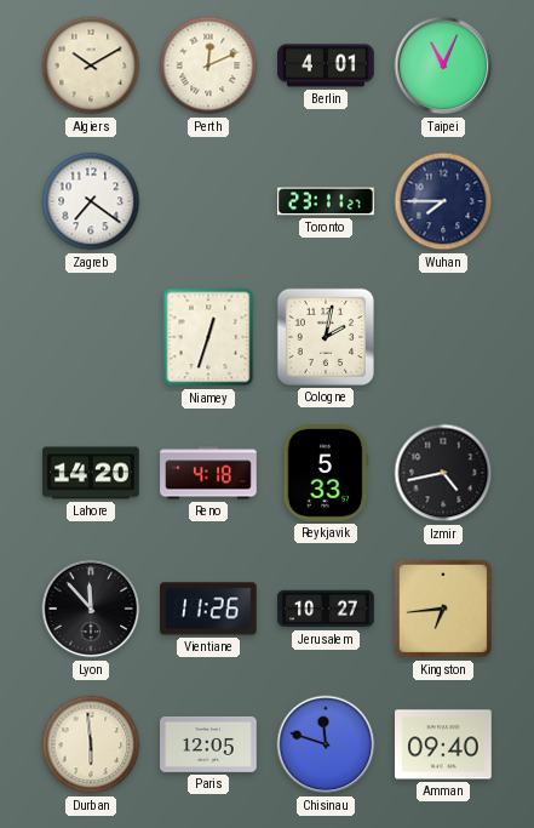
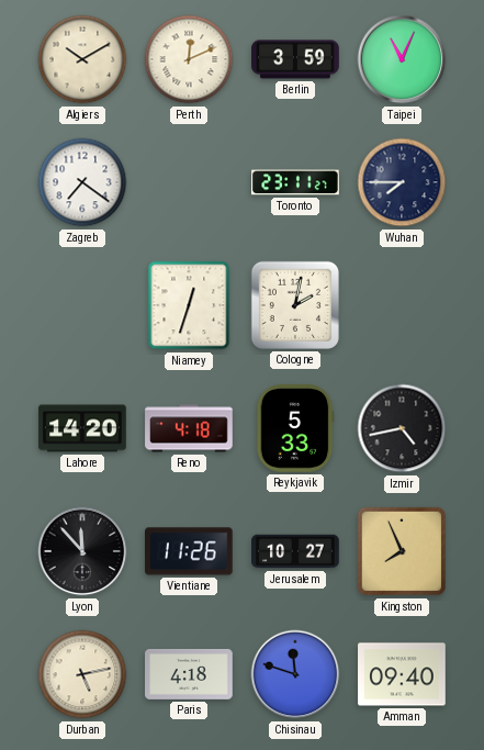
Berlin: 4:01 -> 3:59
Kingston: 6:44 -> 7:56
Durban: 5:59 -> 5:13
Paris: 12:05 -> 4:18
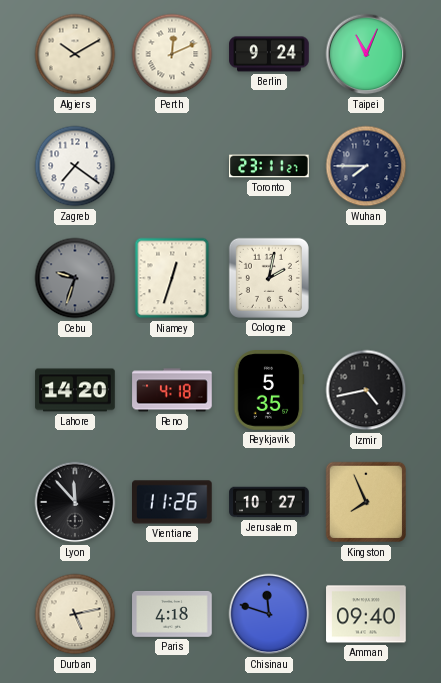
Berlin: 3:59 -> 9:24
Cebu: none -> 9:33
Reykjavik: 5:33 -> 5:35
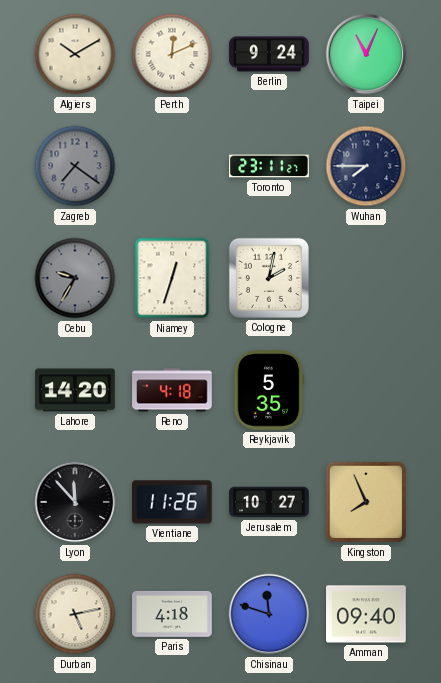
Zagreb dial: white -> grey
Cebu: 9:33 -> 9:35
Izmir: 4:43 -> none
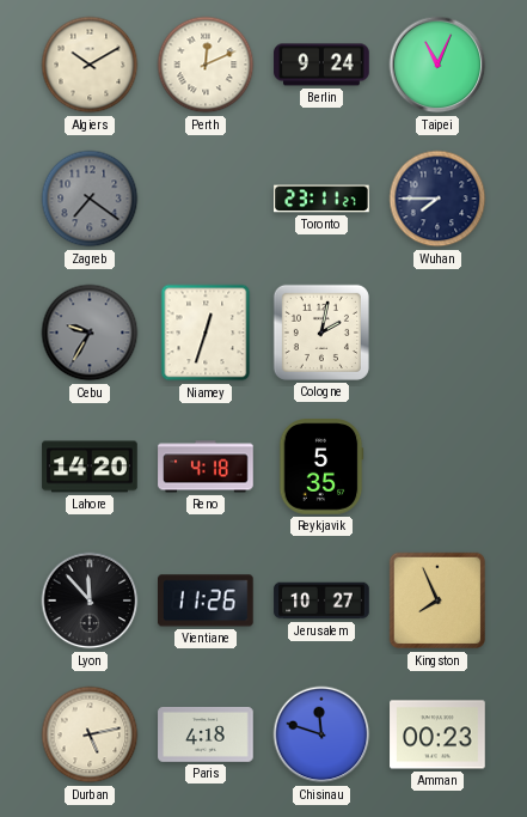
Amman: 09:40 -> 00:23
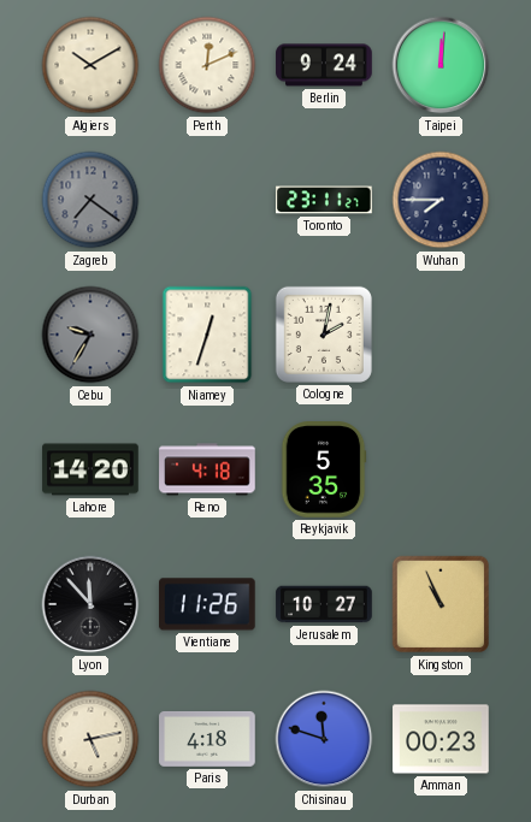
Taipei: 11:04 -> 12:01
Kingston: 7:56 -> 10:56
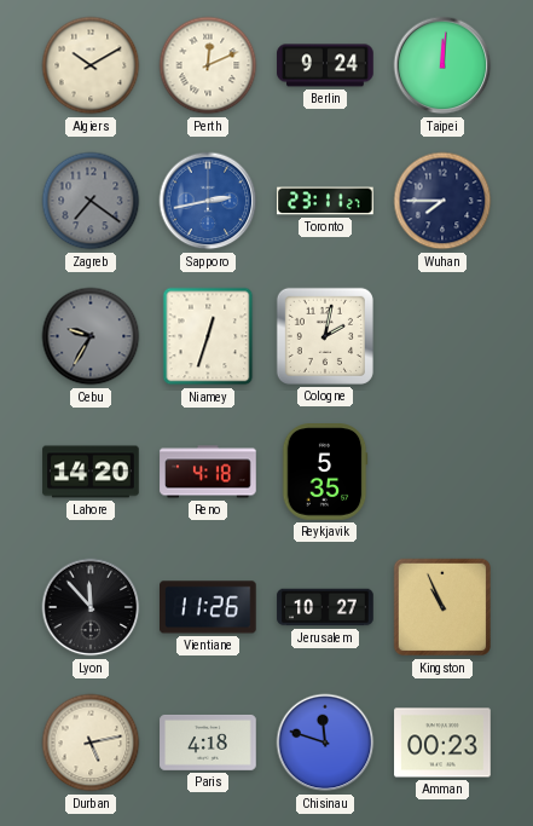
Sapporo: none -> 2:43
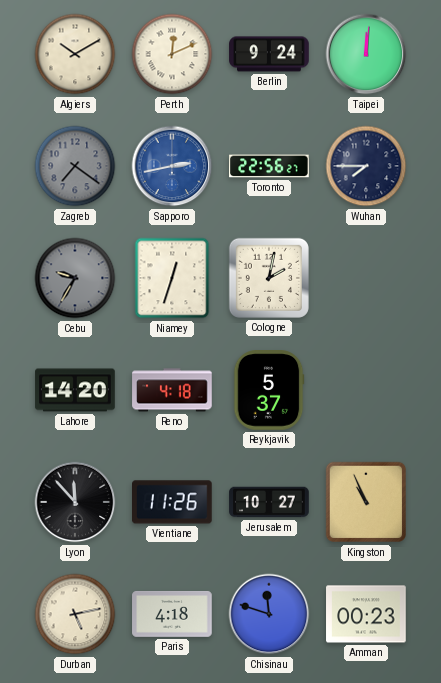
Toronto: 23:11 -> 22:56
Reykjavik: 5:35 -> 5:37
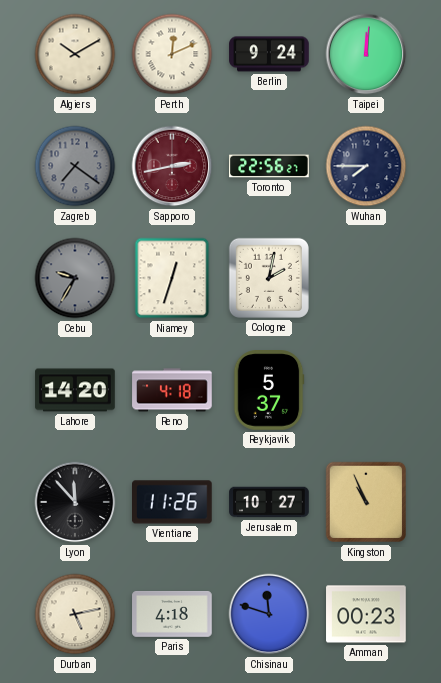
Sapporo dial: blue -> burgundy
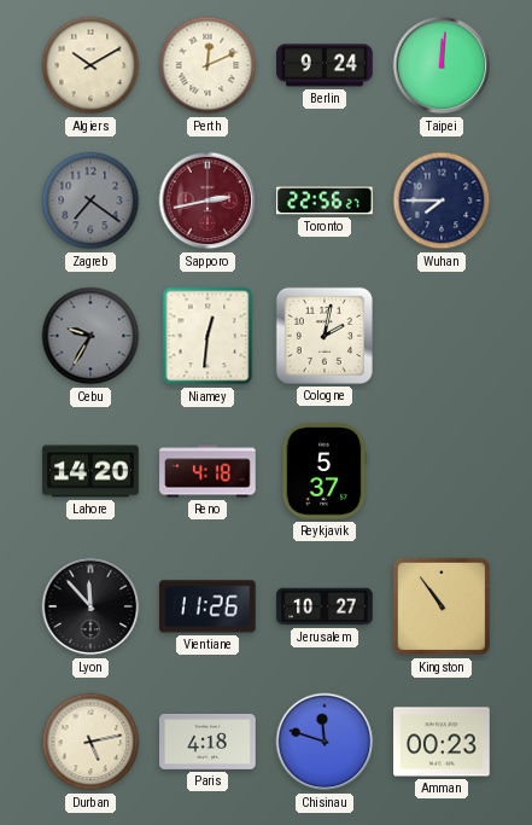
Niamey: 12:33 -> 12:31
Kingston: 10:56 -> 10:54
